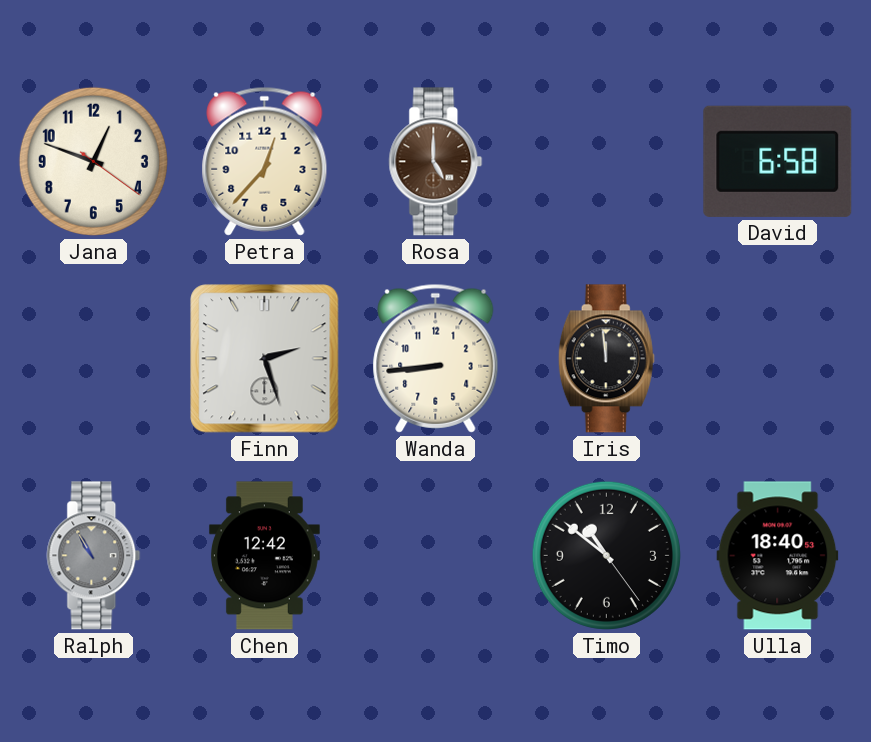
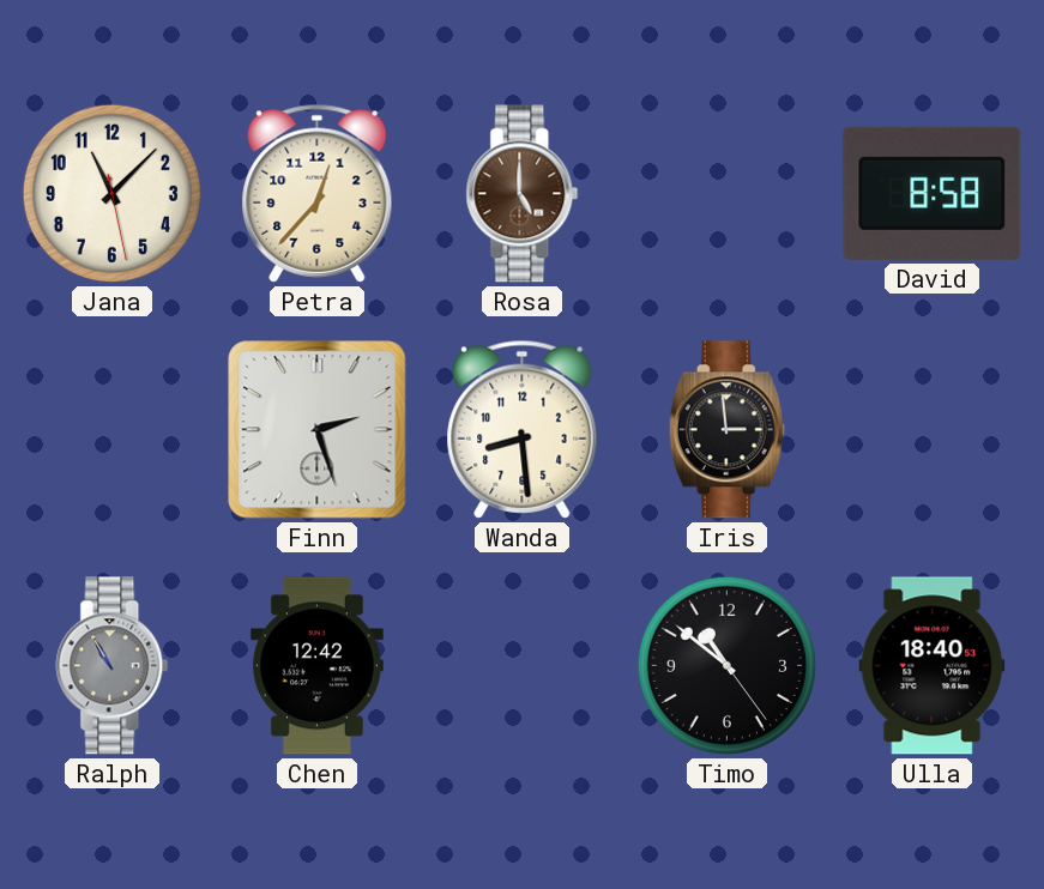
Jana: 12:48 -> 11:07
David: 6:58 -> 8:58
Wanda: 8:44 -> 8:29
Iris: 11:59 -> 2:59
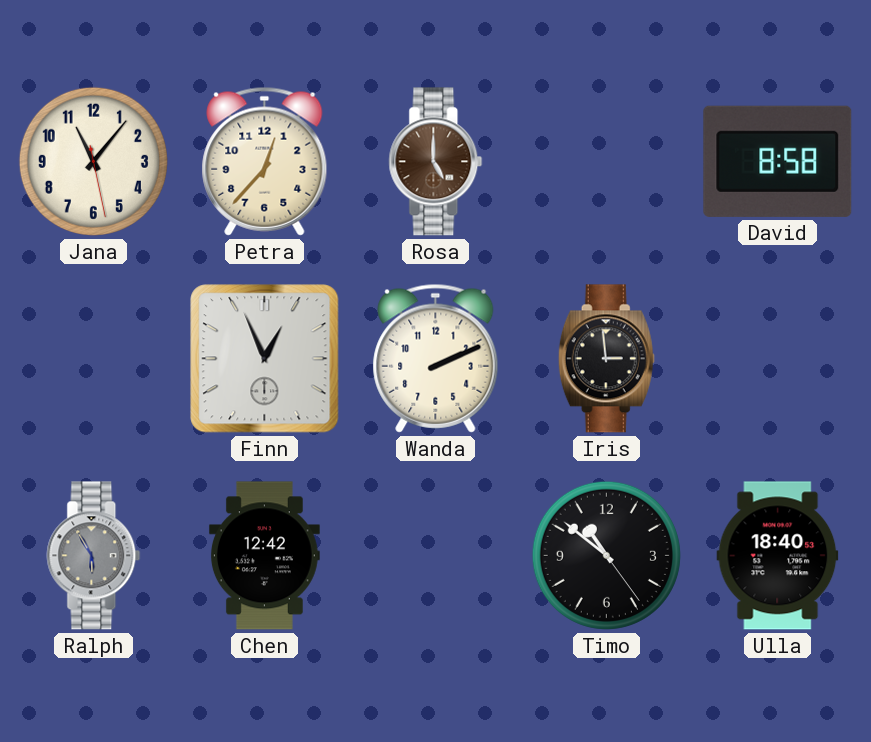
Jana: 11:07 -> 11:06
Finn: 2:27 -> 12:56
Wanda: 8:29 -> 2:11
Ralph: 10:55 -> 5:55
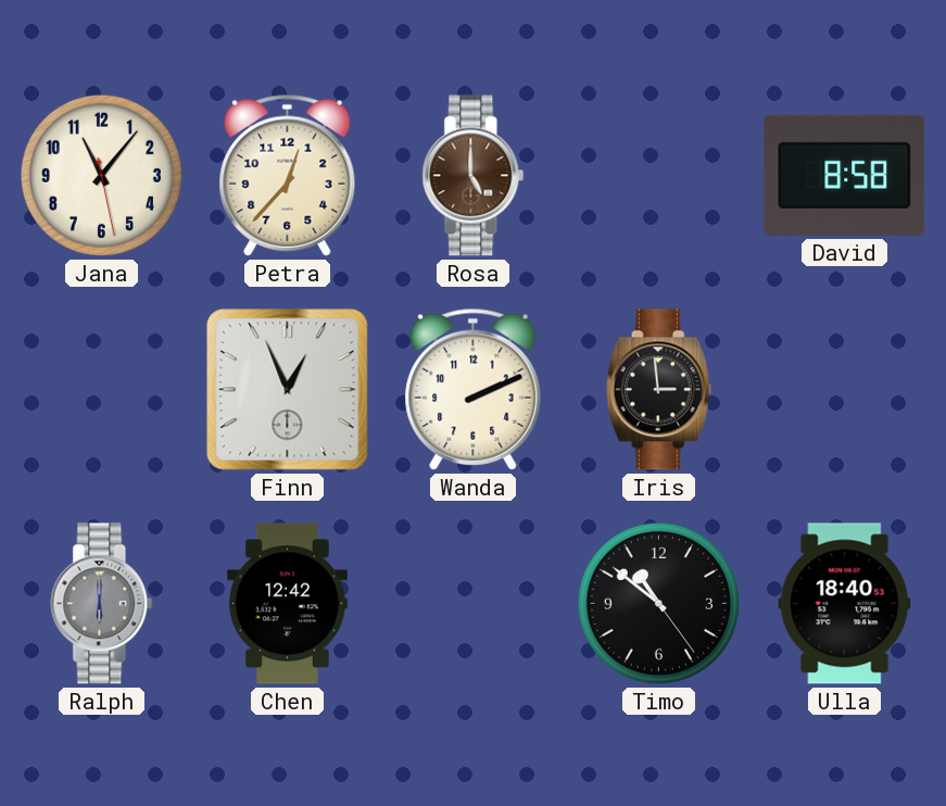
Ralph: 5:55 -> 6:00
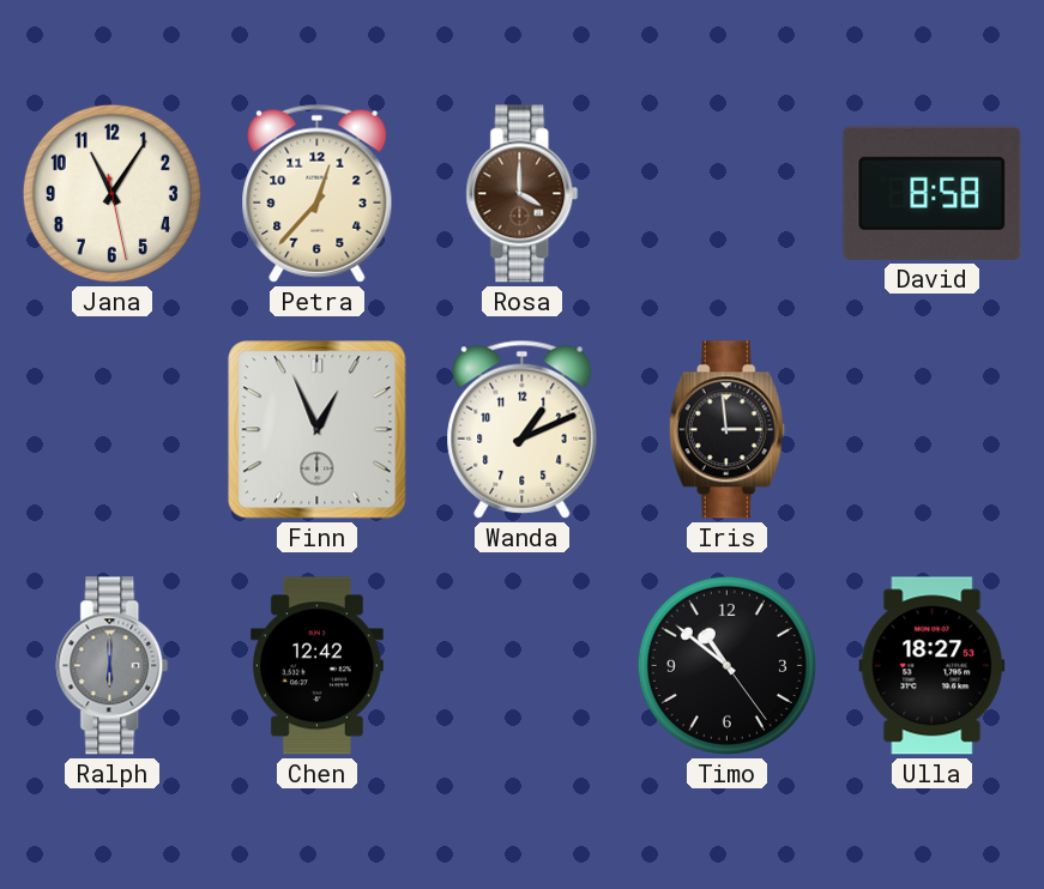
Jana: 11:06 -> 11:05
Rosa: 5:00 -> 4:00
Wanda: 2:11 -> 1:11
Ulla: 18:40 -> 18:27
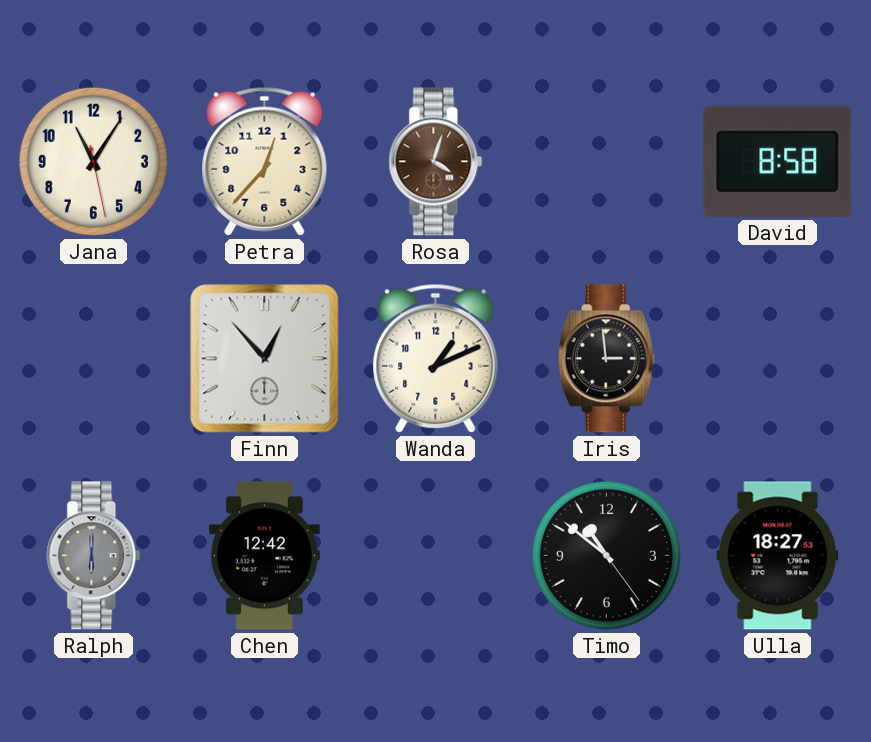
Rosa: 4:00 -> 4:03
Finn: 12:56 -> 12:53
